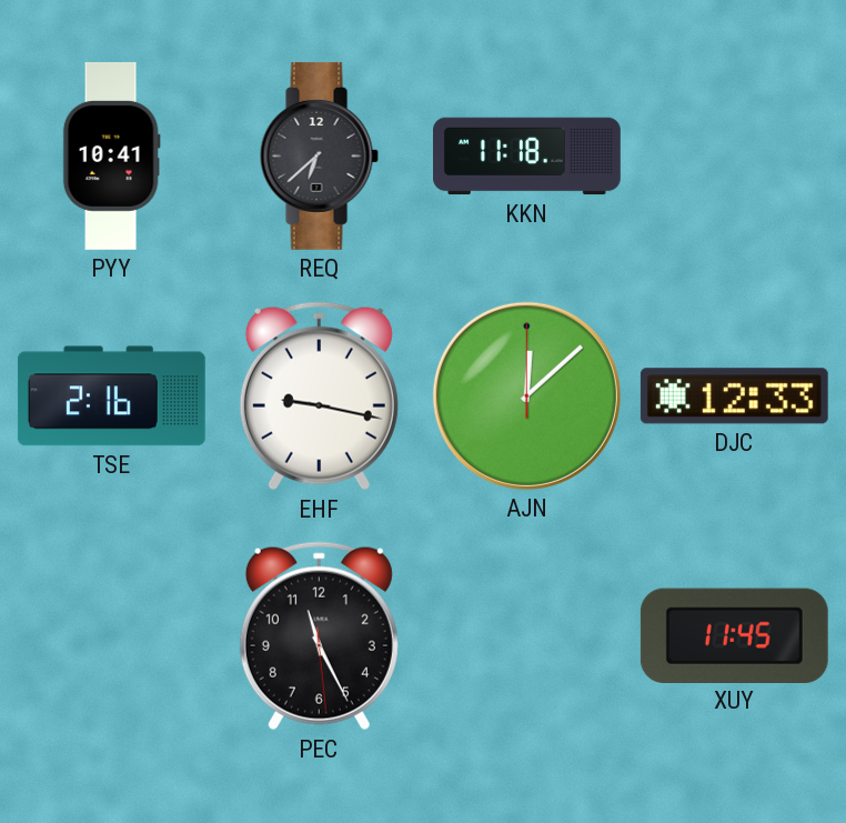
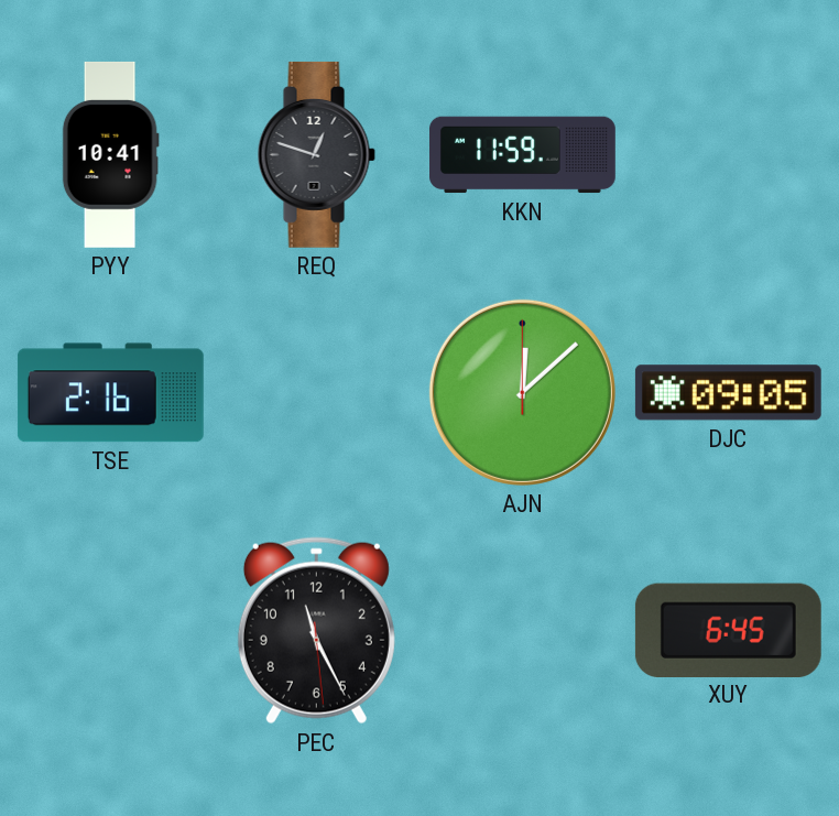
REQ: 6:38 -> 12:48
KKN: 11:18 -> 11:59
EHF: 9:17 -> none
DJC: 12:33 -> 09:05
XUY: 11:45 -> 6:45
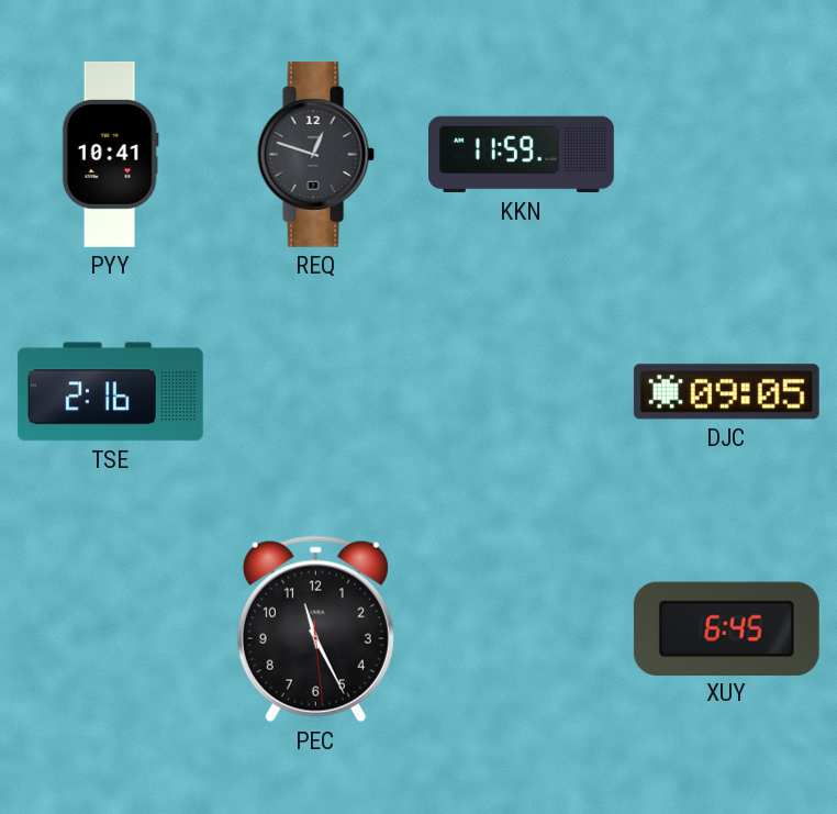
AJN: 12:08 -> none
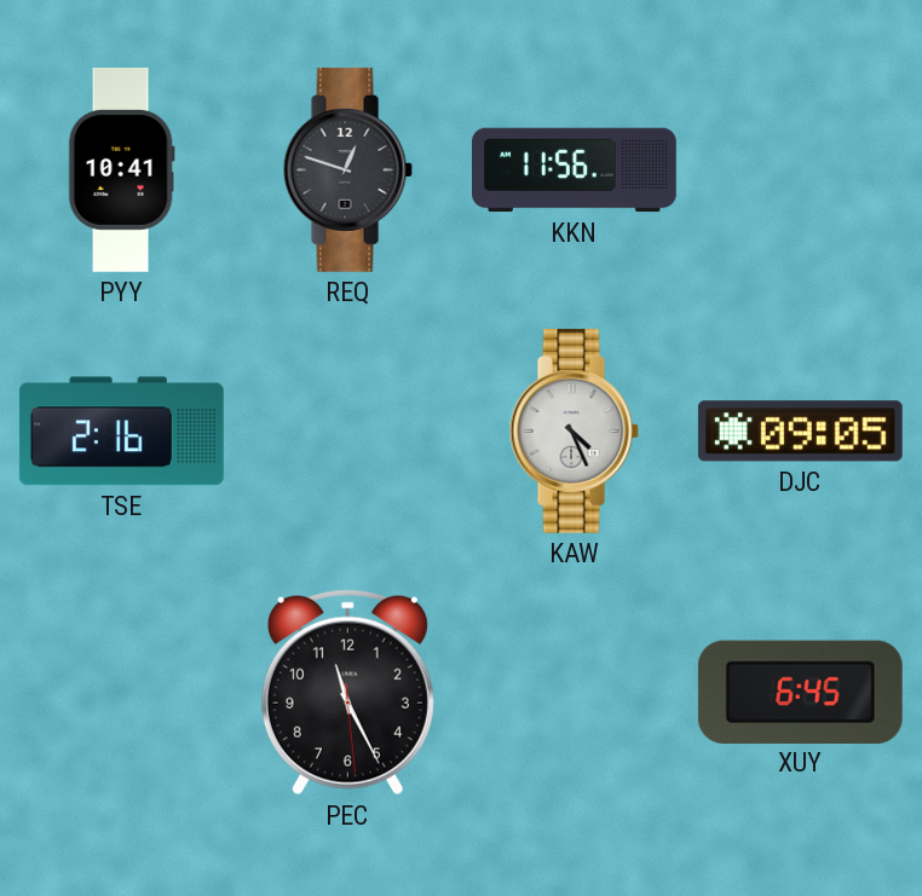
KKN: 11:59 -> 11:56
KAW: none -> 4:26
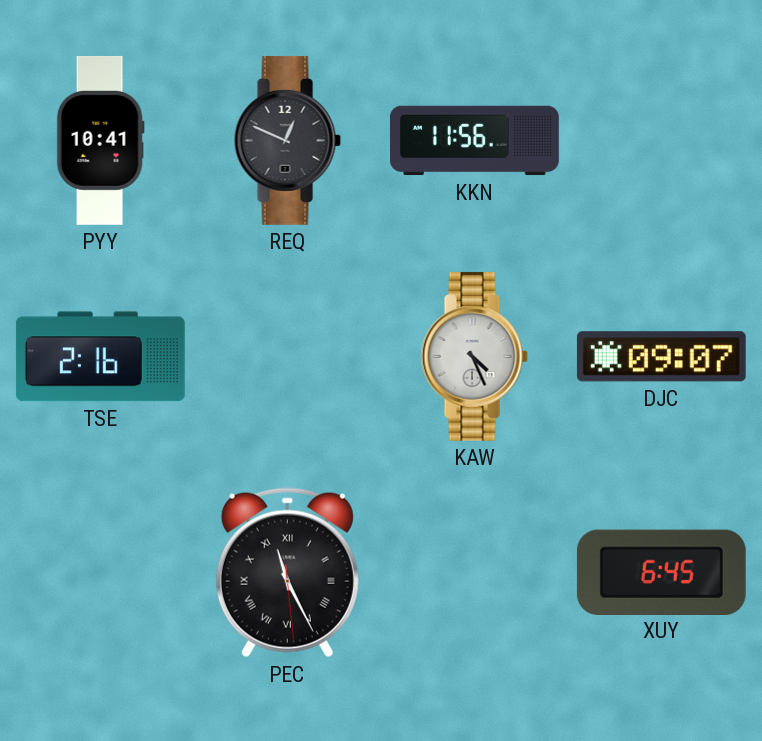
REQ: 12:48 -> 12:49
DJC: 09:05 -> 09:07
PEC numerals: Arabic -> Roman
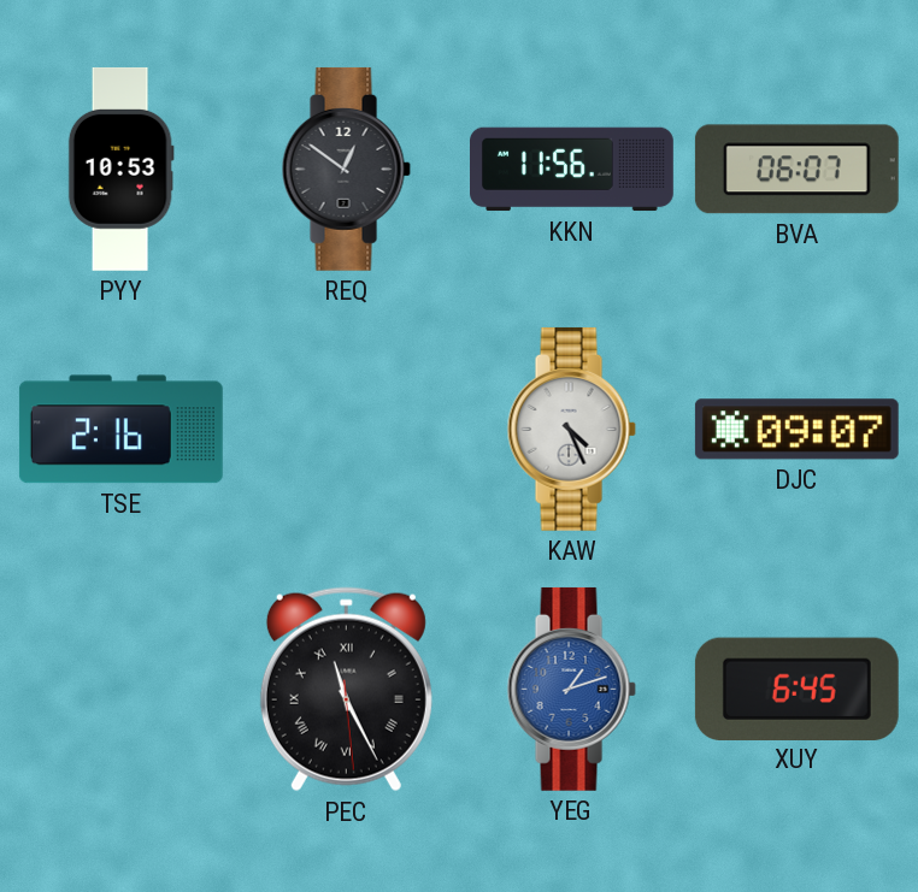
PYY: 10:41 -> 10:53
REQ: 12:49 -> 12:51
BVA: none -> 06:07
YEG: none -> 1:12
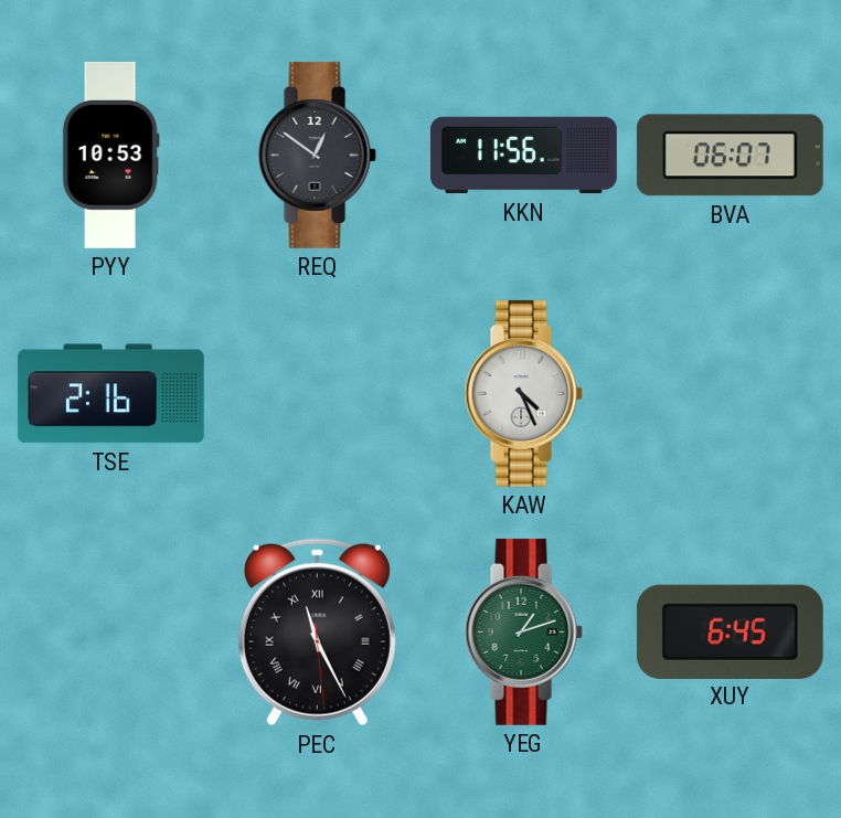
DJC: 09:07 -> none
YEG dial: blue -> green
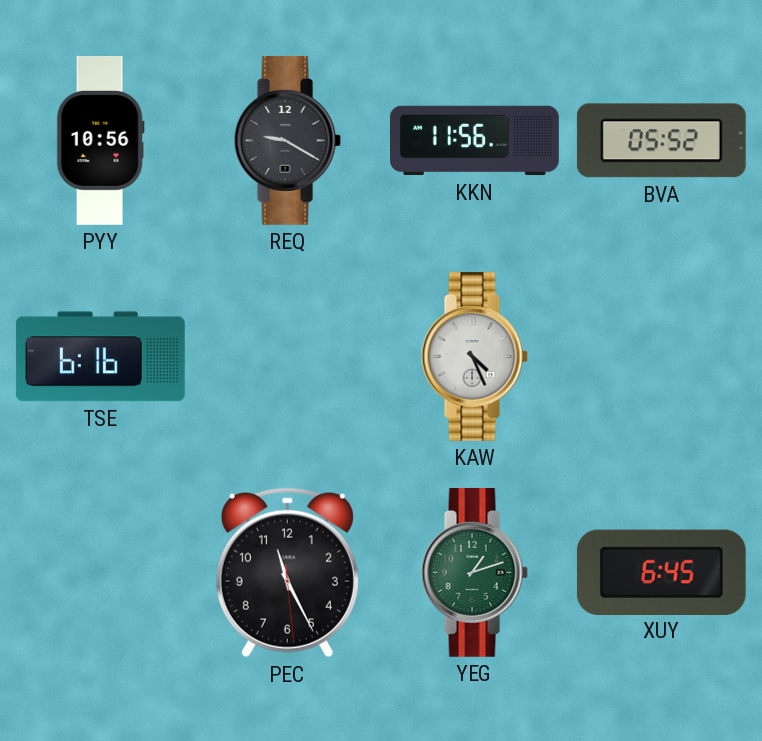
PYY: 10:53 -> 10:56
REQ: 12:51 -> 9:20
BVA: 06:07 -> 05:52
TSE: 2:16 -> 6:16
PEC numerals: Roman -> Arabic
